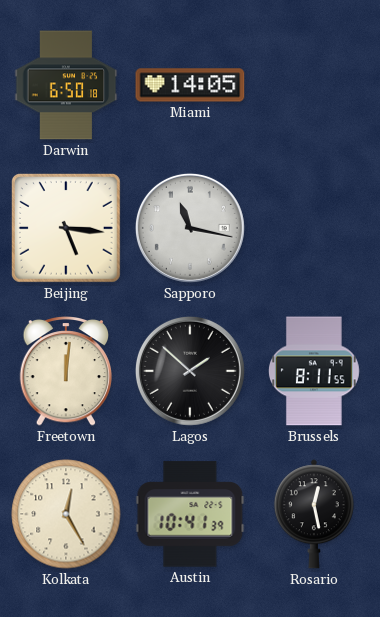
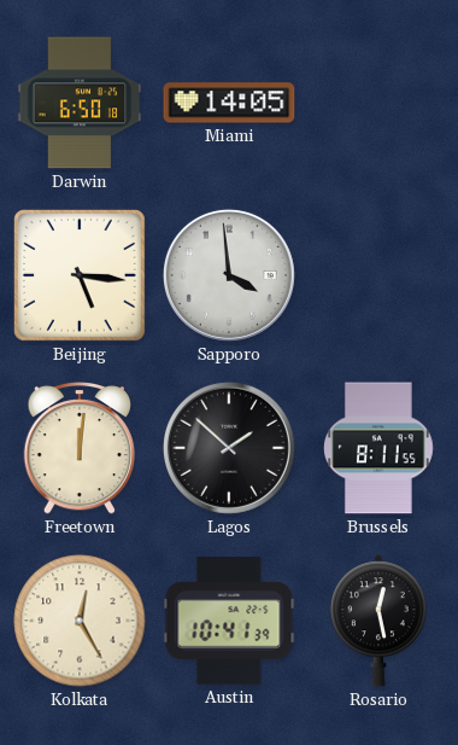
Sapporo: 11:17 -> 3:59
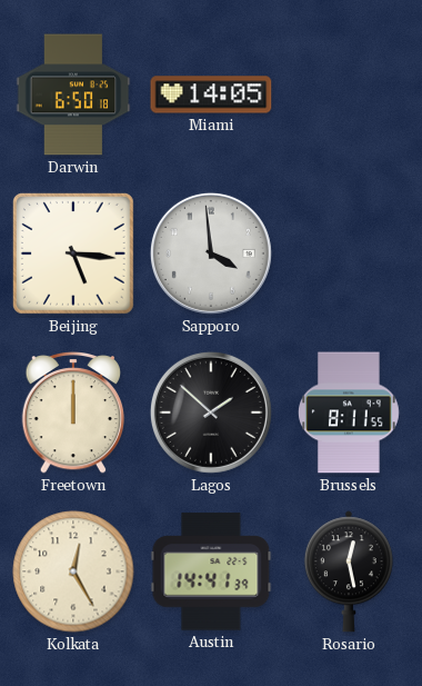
Freetown: 12:01 -> 12:00
Austin: 10:41 -> 14:41
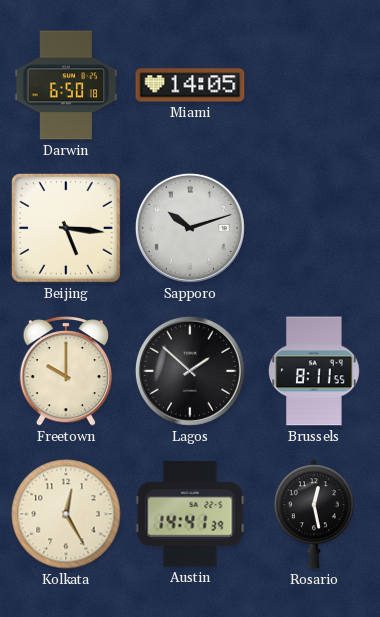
Sapporo: 3:59 -> 10:12
Freetown: 12:00 -> 10:00
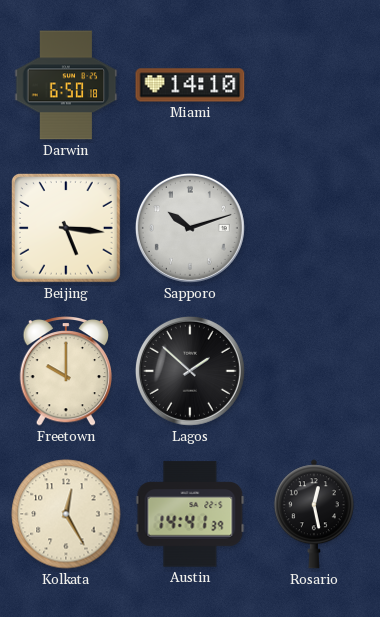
Miami: 14:05 -> 14:10
Brussels: 8:11 -> none
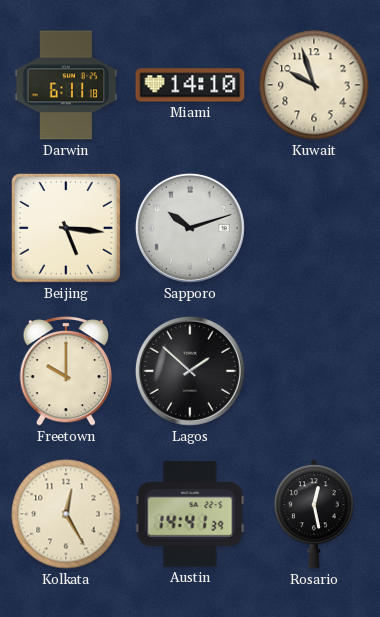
Darwin: 6:50 -> 6:11
Kuwait: none -> 9:57
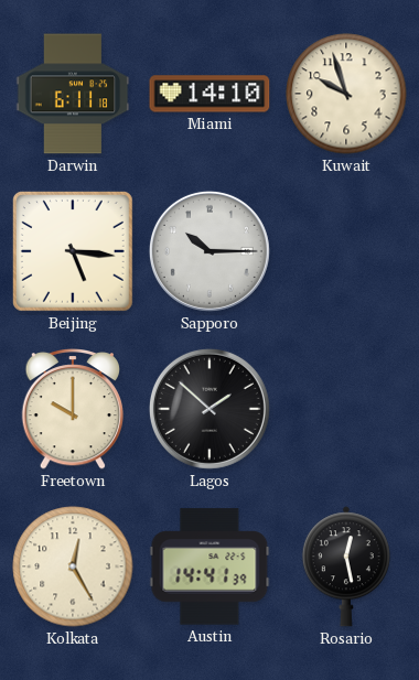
Sapporo: 10:12 -> 10:15
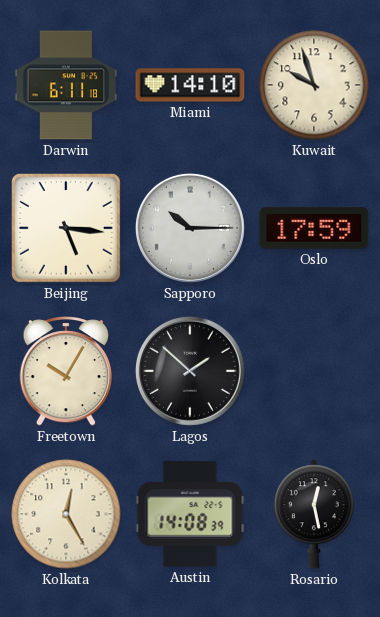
Oslo: none -> 17:59
Freetown: 10:00 -> 10:05
Austin: 14:41 -> 14:08
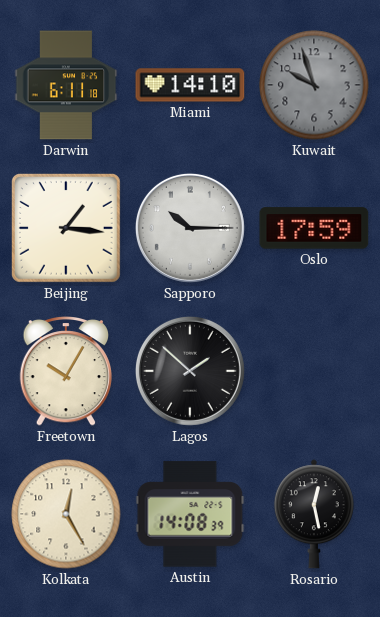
Kuwait dial: cream -> grey
Beijing: 5:16 -> 1:16
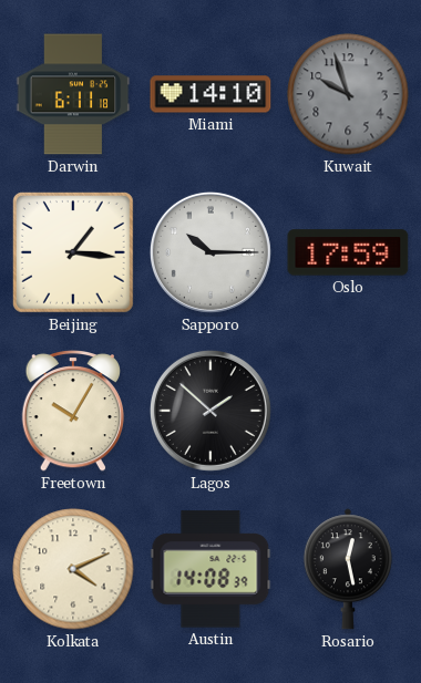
Kolkata: 12:25 -> 4:11
